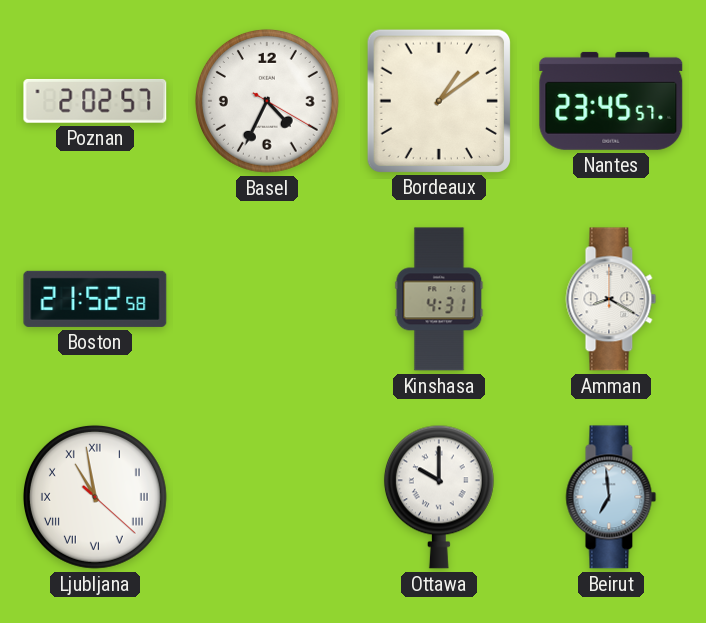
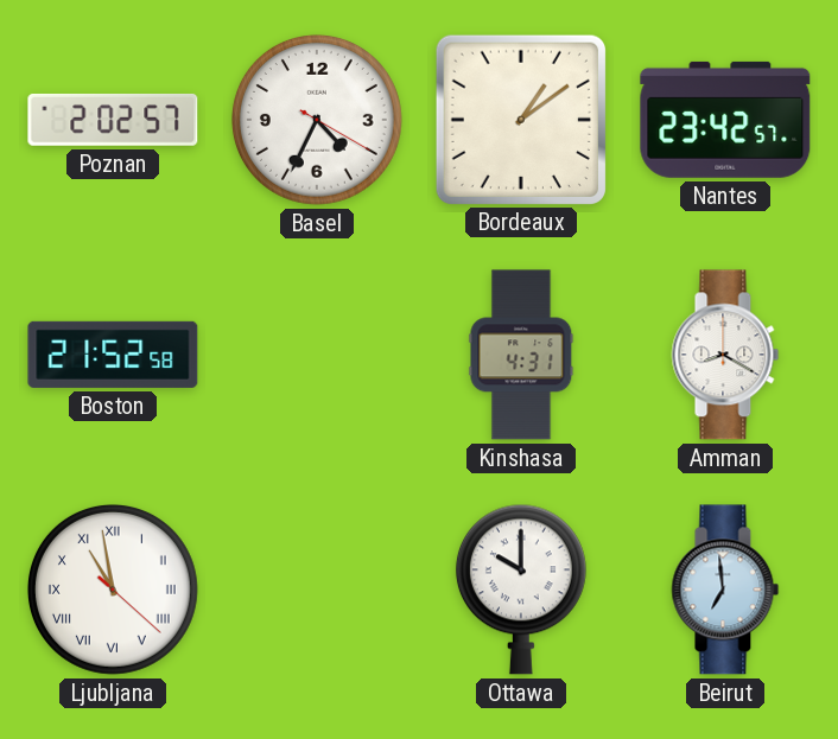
Nantes: 23:45 -> 23:42
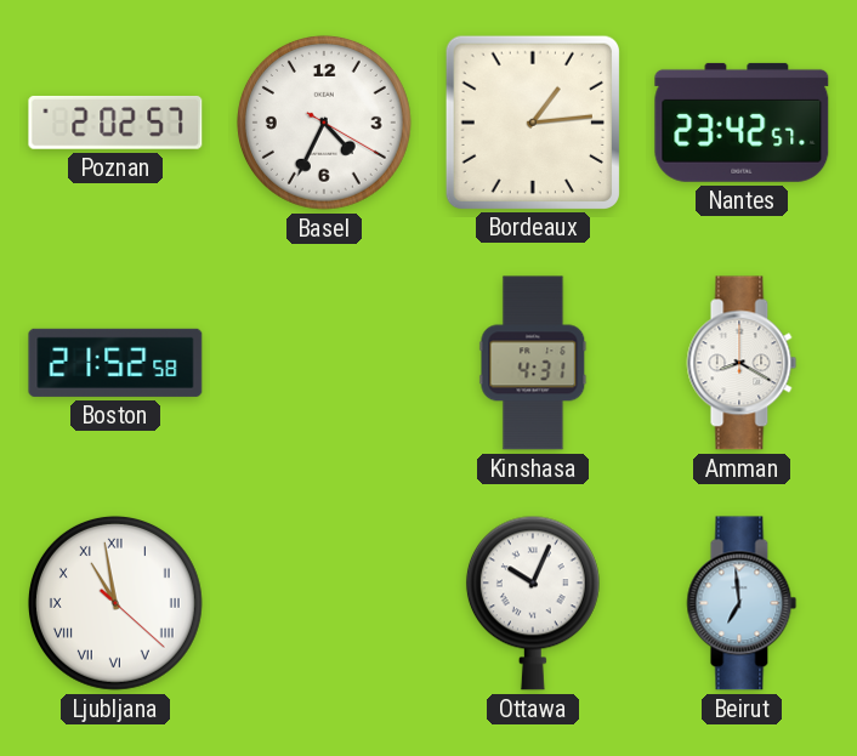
Bordeaux: 1:09 -> 1:14
Ottawa: 10:00 -> 10:04
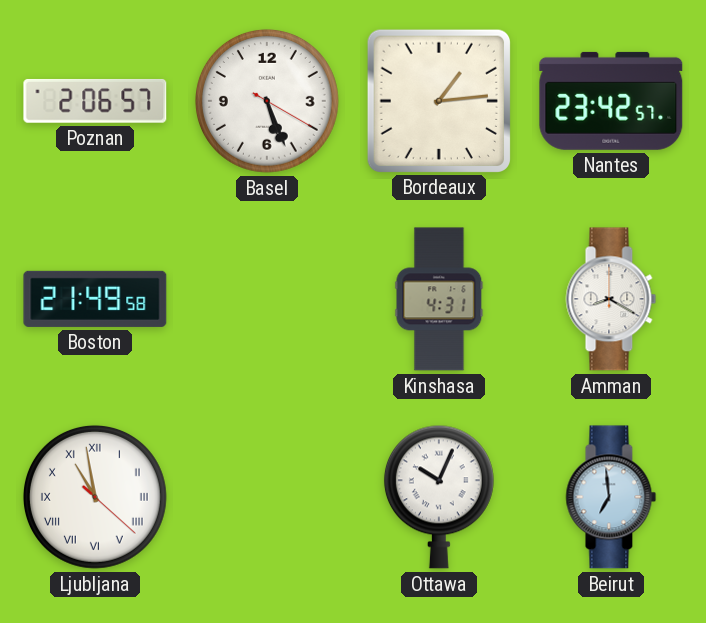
Poznan: 2:02 -> 2:06
Basel: 4:34 -> 5:26
Boston: 21:52 -> 21:49
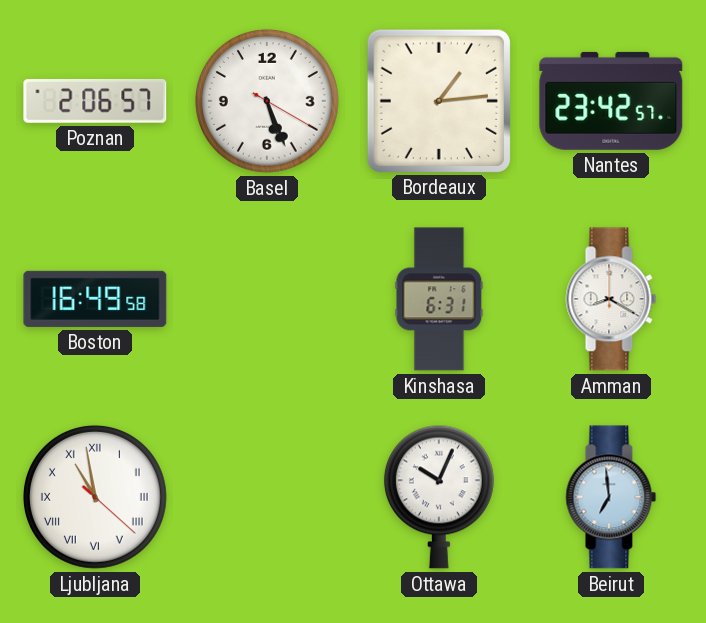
Boston: 21:49 -> 16:49
Kinshasa: 4:31 -> 6:31
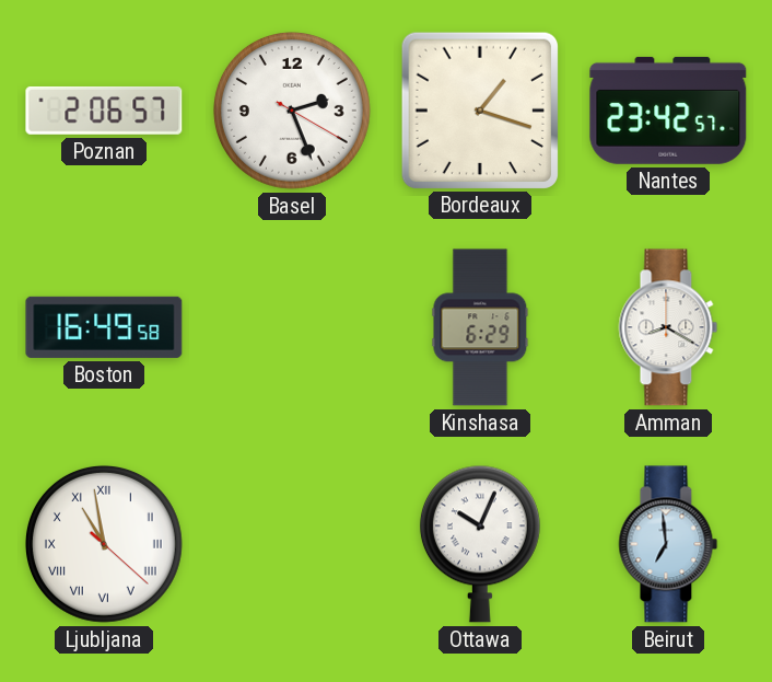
Basel: 5:26 -> 2:26
Bordeaux: 1:14 -> 1:18
Kinshasa: 6:31 -> 6:29
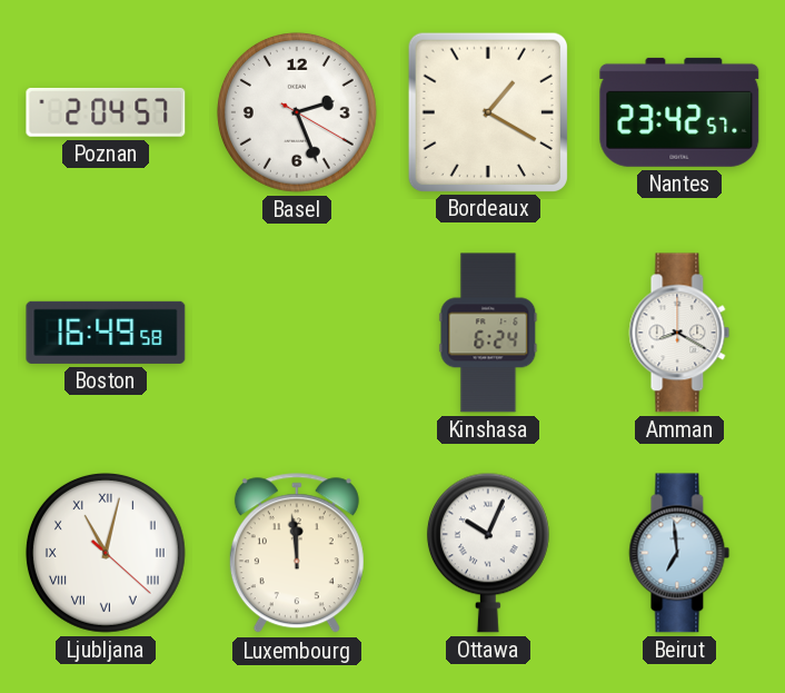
Poznan: 2:06 -> 2:04
Bordeaux: 1:18 -> 1:20
Kinshasa: 6:29 -> 6:24
Ljubljana: 10:58 -> 11:02
Luxembourg: none -> 11:59
